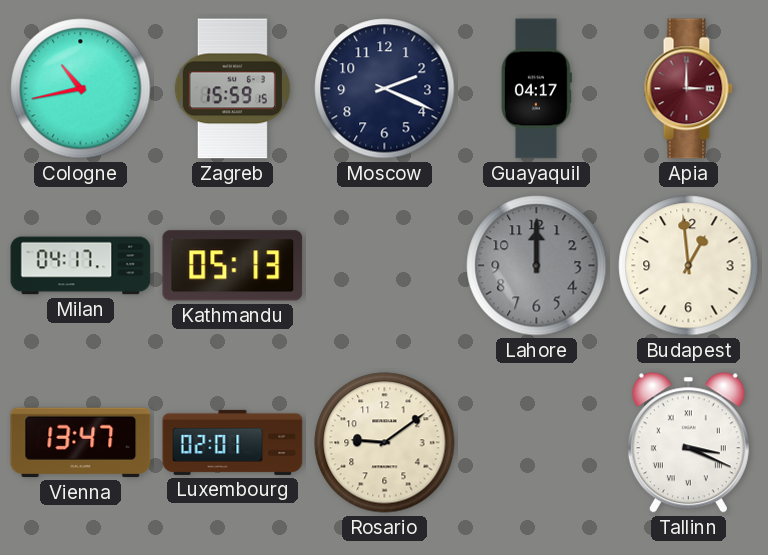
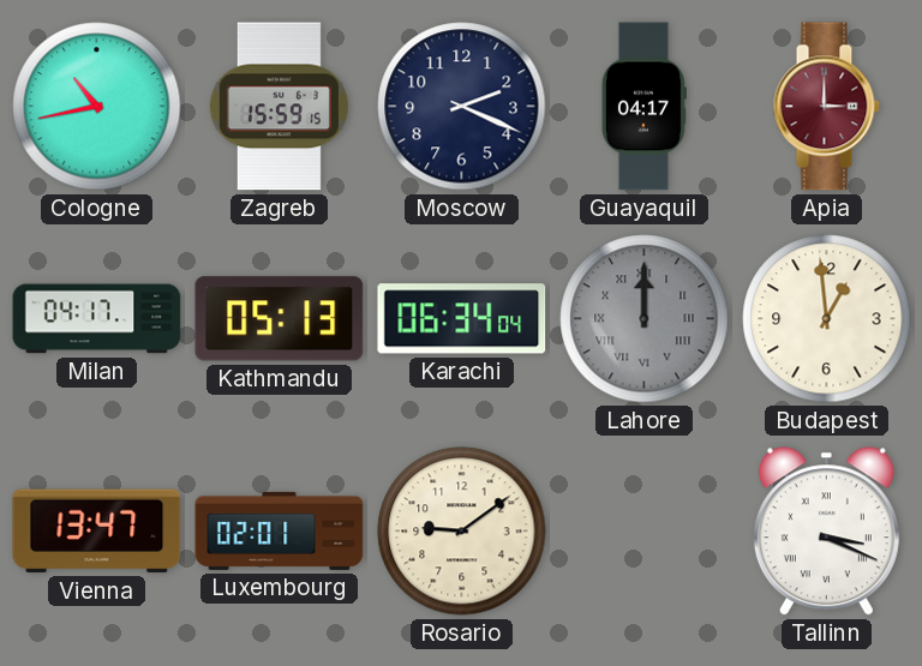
Karachi: none -> 06:34
Lahore numerals: Arabic -> Roman
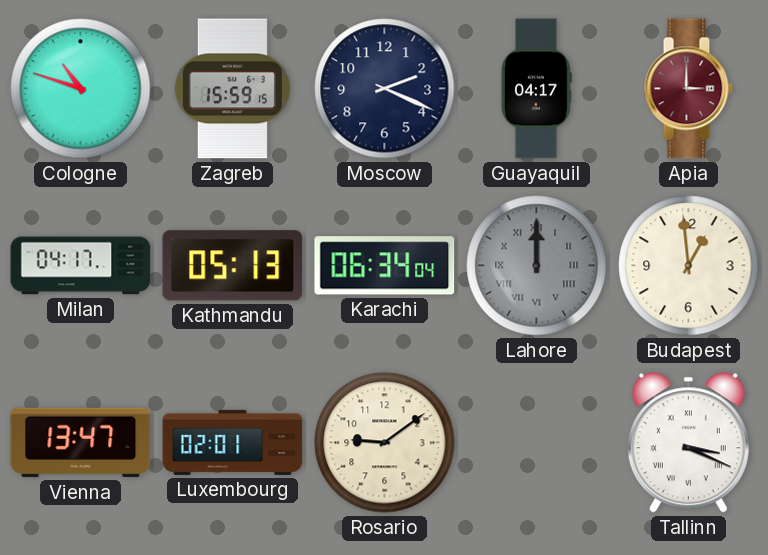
Cologne: 10:43 -> 10:48
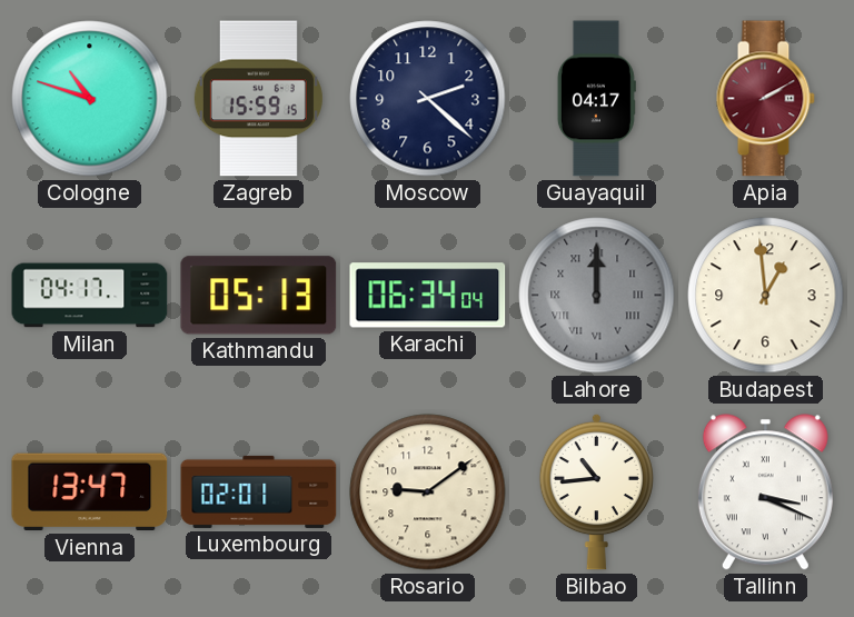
Moscow: 2:19 -> 2:22
Apia: 3:00 -> 2:10
Bilbao: none -> 10:44
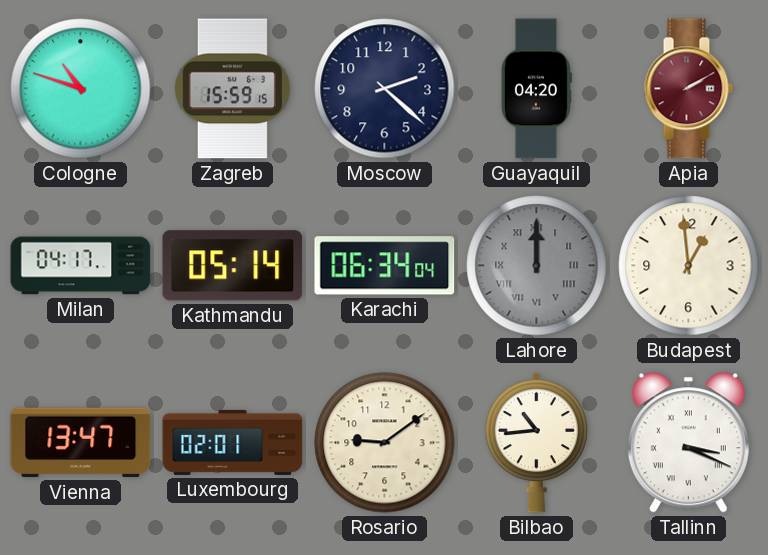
Guayaquil: 04:17 -> 04:20
Kathmandu: 05:13 -> 05:14
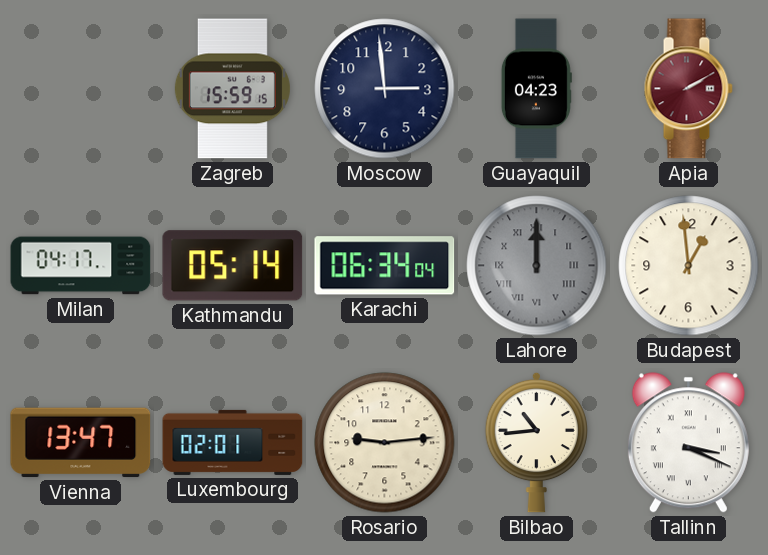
Cologne: 10:48 -> none
Moscow: 2:22 -> 2:59
Guayaquil: 04:20 -> 04:23
Rosario: 9:09 -> 9:14
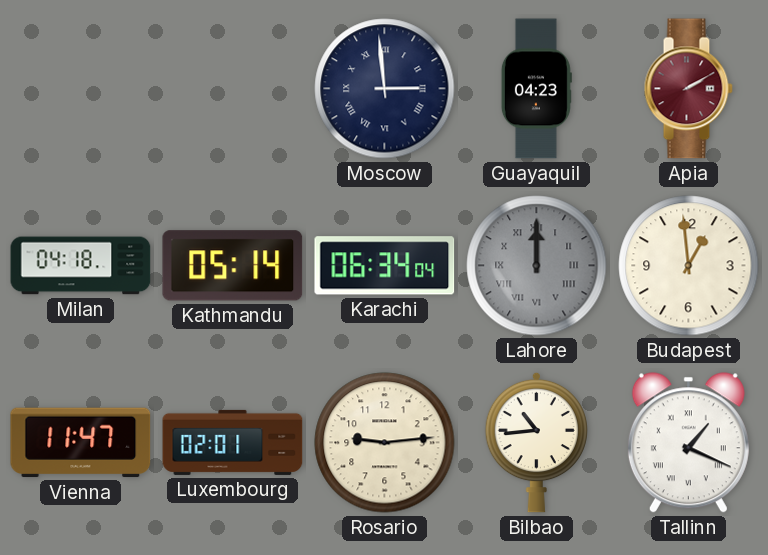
Zagreb: 15:59 -> none
Moscow numerals: Arabic -> Roman
Milan: 04:17 -> 04:18
Vienna: 13:47 -> 11:47
Tallinn: 3:19 -> 1:19
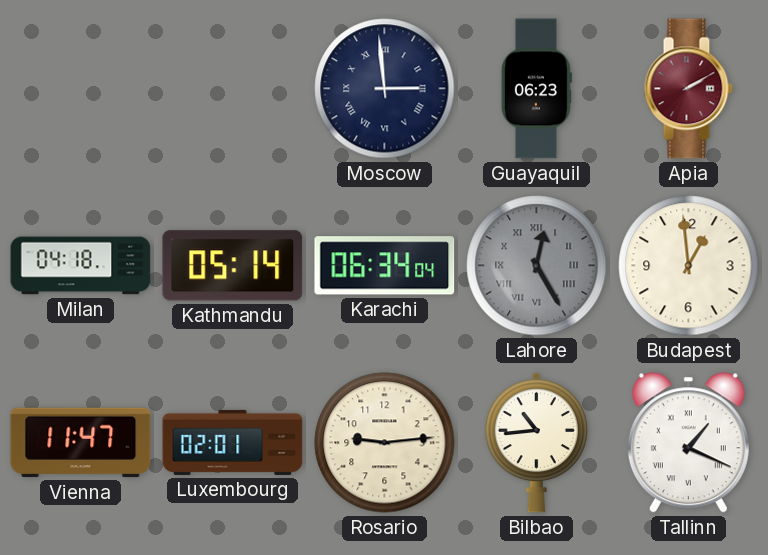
Guayaquil: 04:23 -> 06:23
Lahore: 12:00 -> 12:25
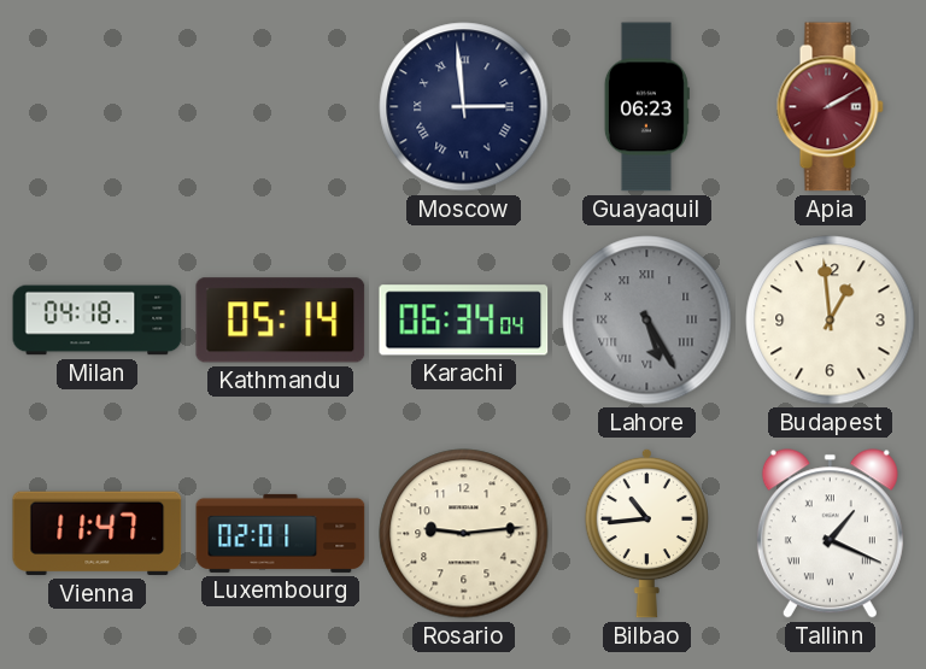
Lahore: 12:25 -> 5:25
